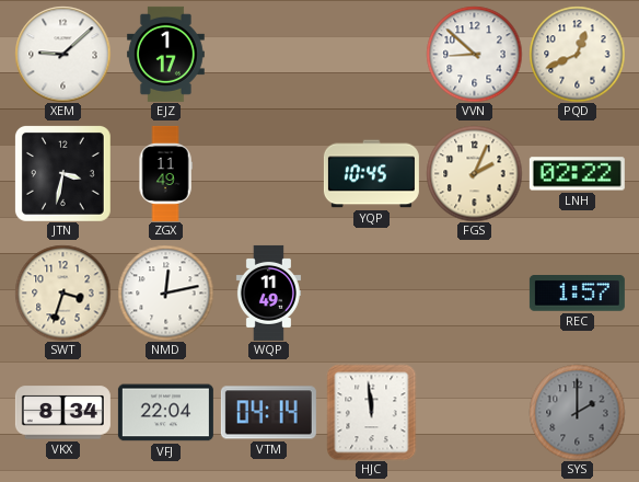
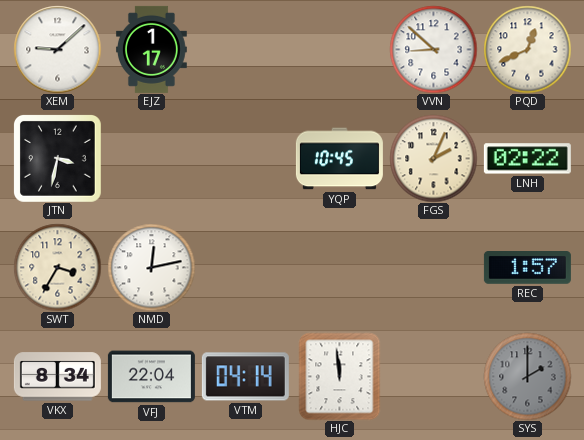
ZGX: 11:49 -> none
SWT: 3:33 -> 3:35
WQP: 11:49 -> none
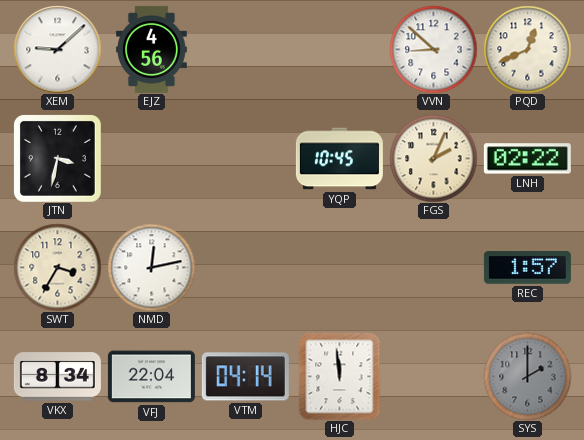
EJZ: 1:17 -> 4:56
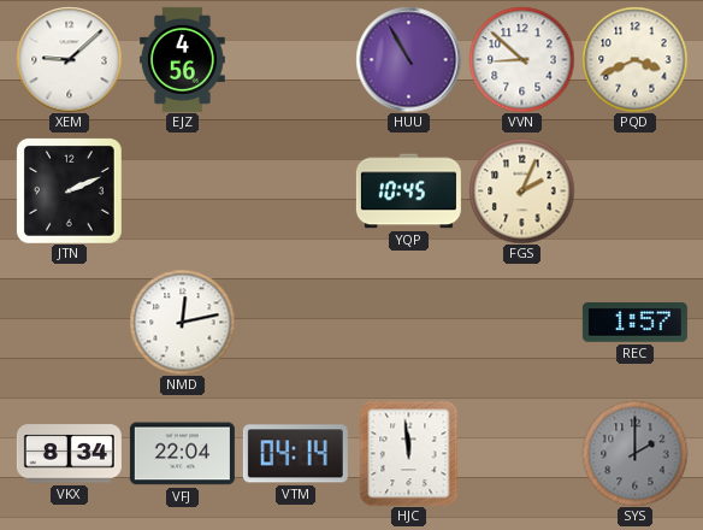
HUU: none -> 10:55
PQD: 12:41 -> 3:41
JTN: 3:32 -> 2:11
LNH: 02:22 -> none
SWT: 3:35 -> none
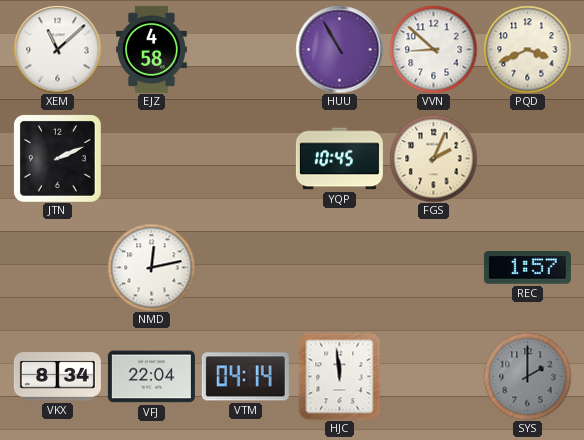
XEM: 9:08 -> 11:08
EJZ: 4:56 -> 4:58
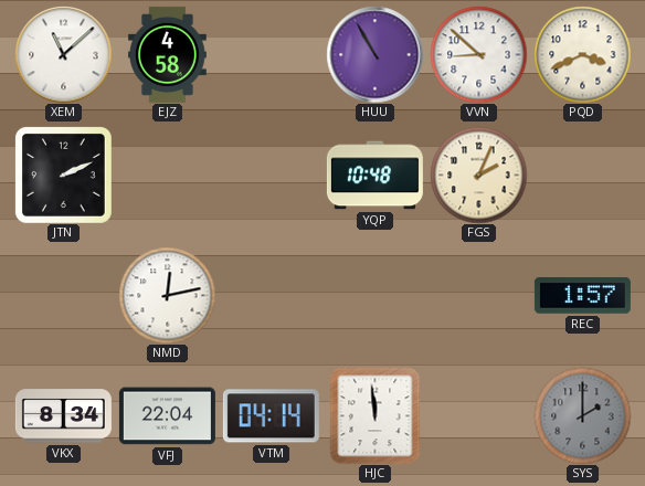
YQP: 10:45 -> 10:48
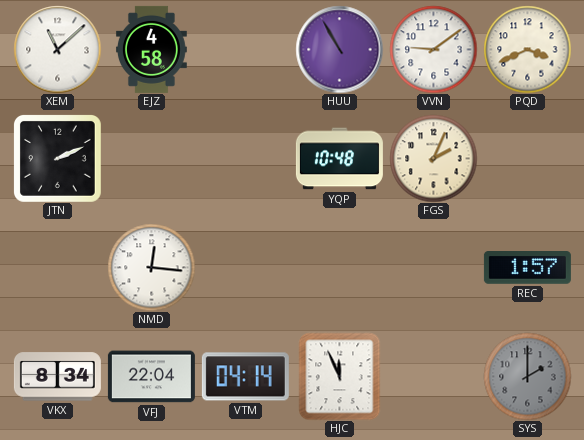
VVN: 8:52 -> 9:09
NMD: 12:13 -> 12:16
HJC: 11:59 -> 11:56
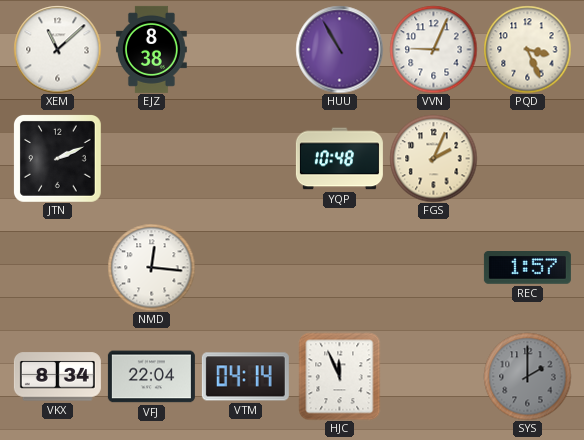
EJZ: 4:58 -> 8:38
VVN: 9:09 -> 9:04
PQD: 3:41 -> 3:26
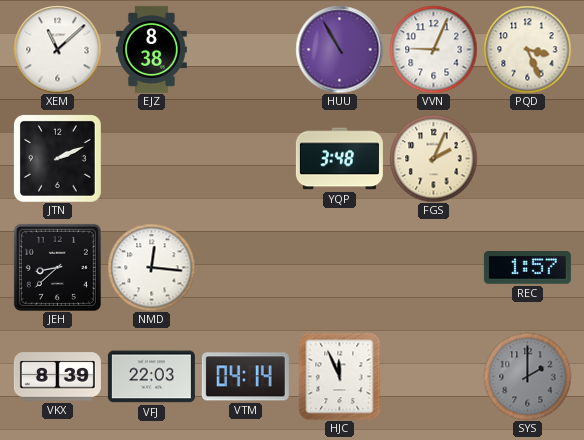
YQP: 10:48 -> 3:48
JEH: none -> 8:38
VKX: 8:34 -> 8:39
VFJ: 22:04 -> 22:03
